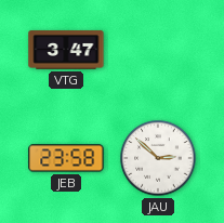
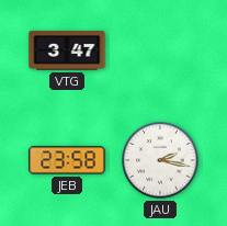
JAU: 2:52 -> 2:17
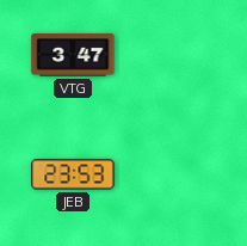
JEB: 23:58 -> 23:53
JAU: 2:17 -> none
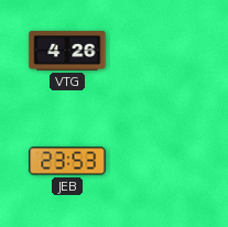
VTG: 3:47 -> 4:26
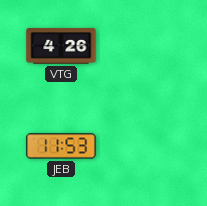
JEB: 23:53 -> 11:53
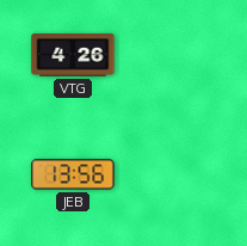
JEB: 11:53 -> 13:56
